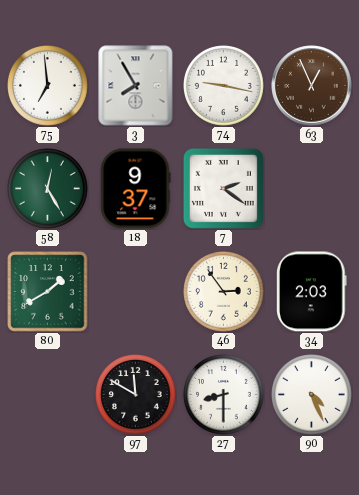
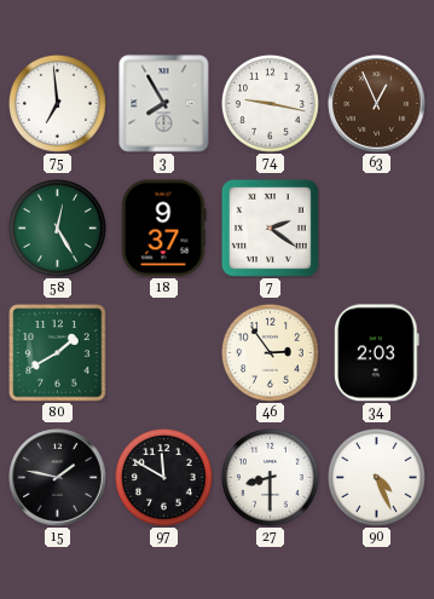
15: none -> 1:47
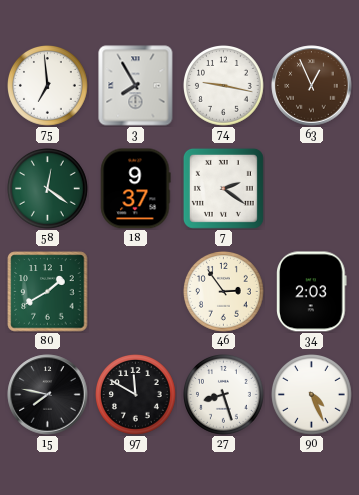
58: 12:25 -> 12:21
15: 1:47 -> 7:47
27: 8:30 -> 8:27
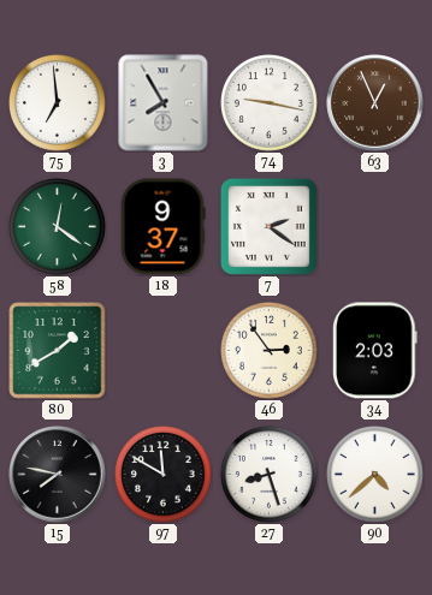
90: 4:26 -> 4:38
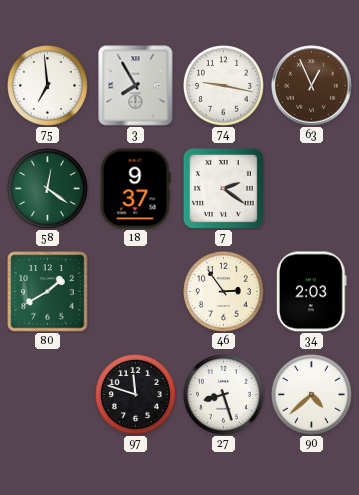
15: 7:47 -> none
97: 11:50 -> 11:48
